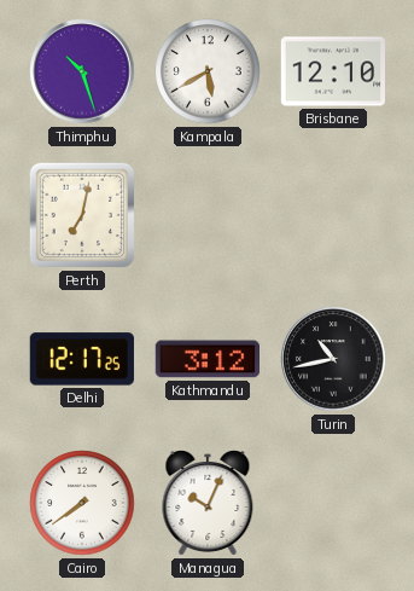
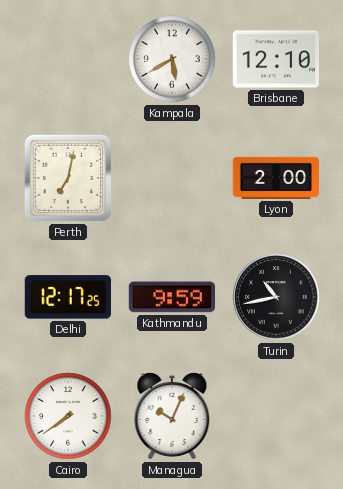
Thimphu: 10:27 -> none
Lyon: none -> 2:00
Kathmandu: 3:12 -> 9:59
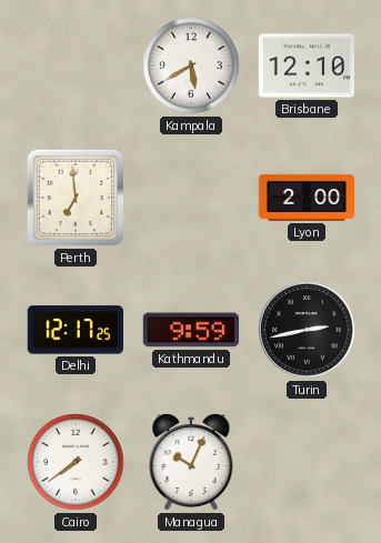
Perth: 7:02 -> 6:59
Turin: 10:43 -> 2:43
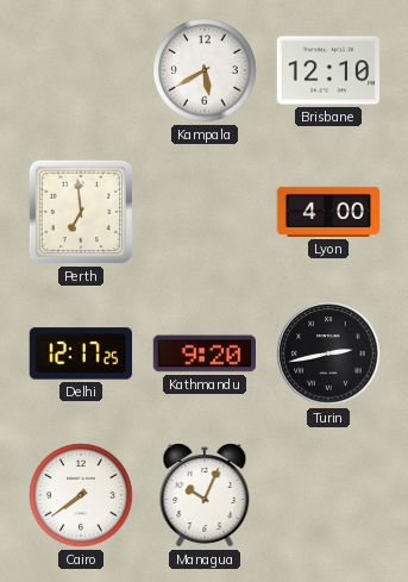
Lyon: 2:00 -> 4:00
Kathmandu: 9:59 -> 9:20
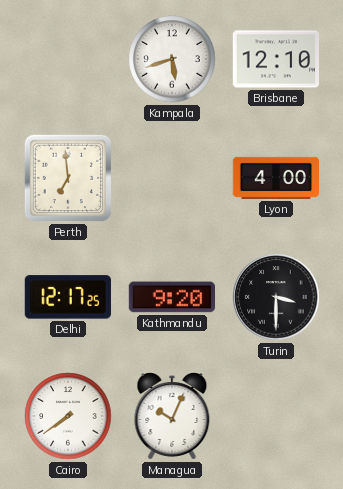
Kampala: 5:40 -> 5:42
Turin: 2:43 -> 3:30
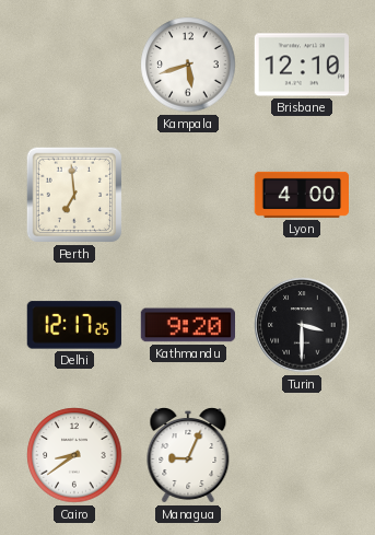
Cairo: 7:39 -> 8:39
Managua: 10:04 -> 9:04
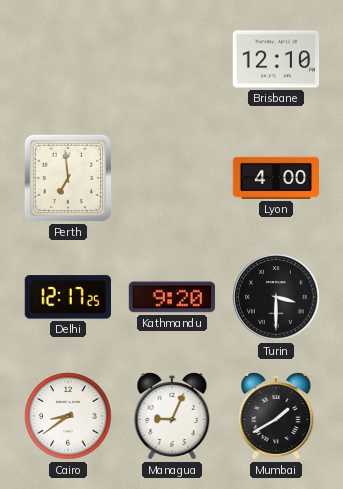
Kampala: 5:42 -> none
Mumbai: none -> 1:40
